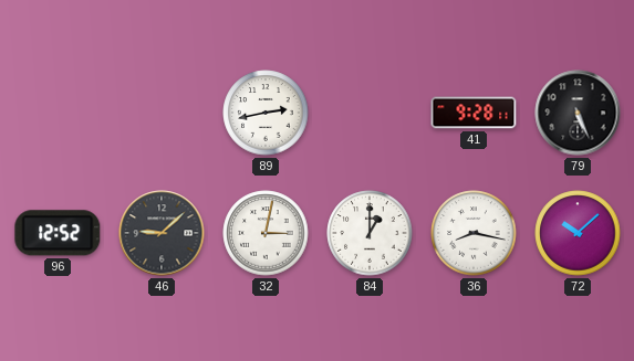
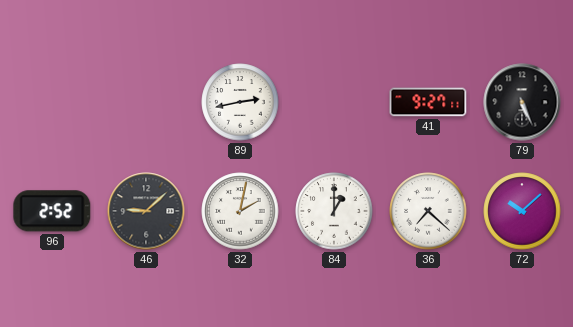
41: 9:28 -> 9:27
96: 12:52 -> 2:52
32: 3:02 -> 2:02
36: 8:17 -> 7:22
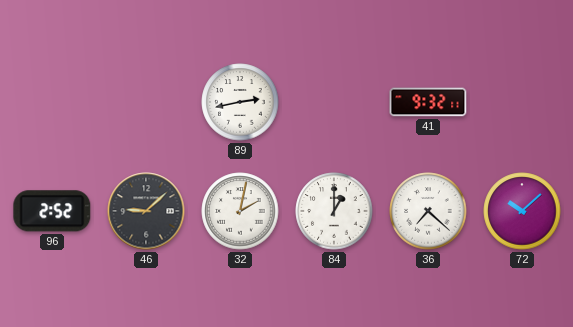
41: 9:27 -> 9:32
79: 5:26 -> none
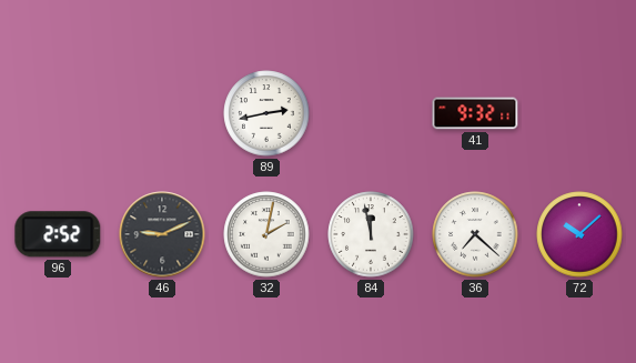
46: 9:08 -> 9:11
84: 1:00 -> 11:58
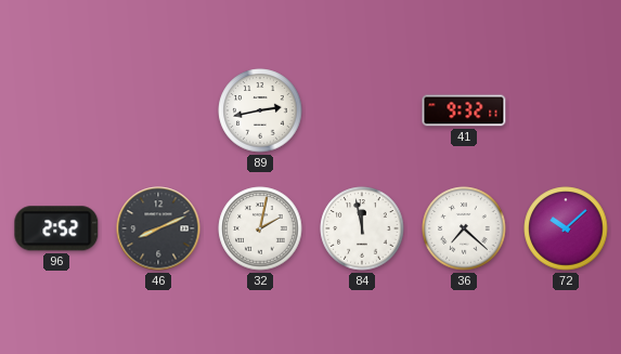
46: 9:11 -> 8:11
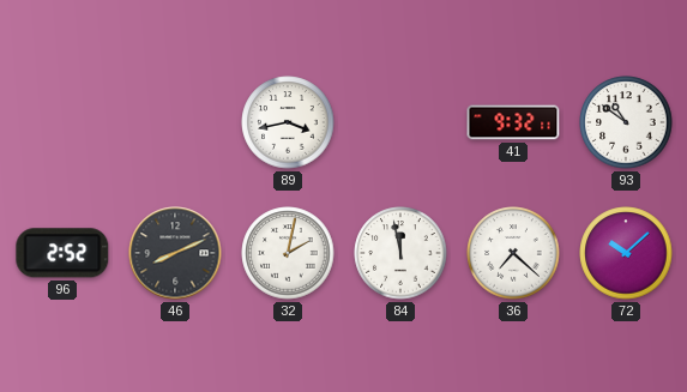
89: 2:43 -> 3:43
93: none -> 10:51
